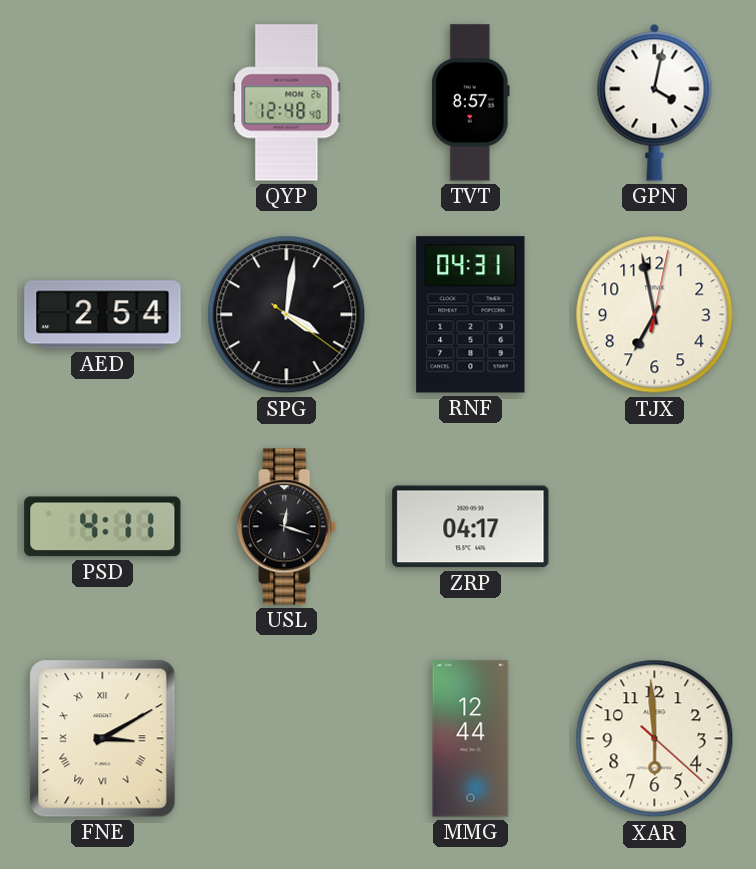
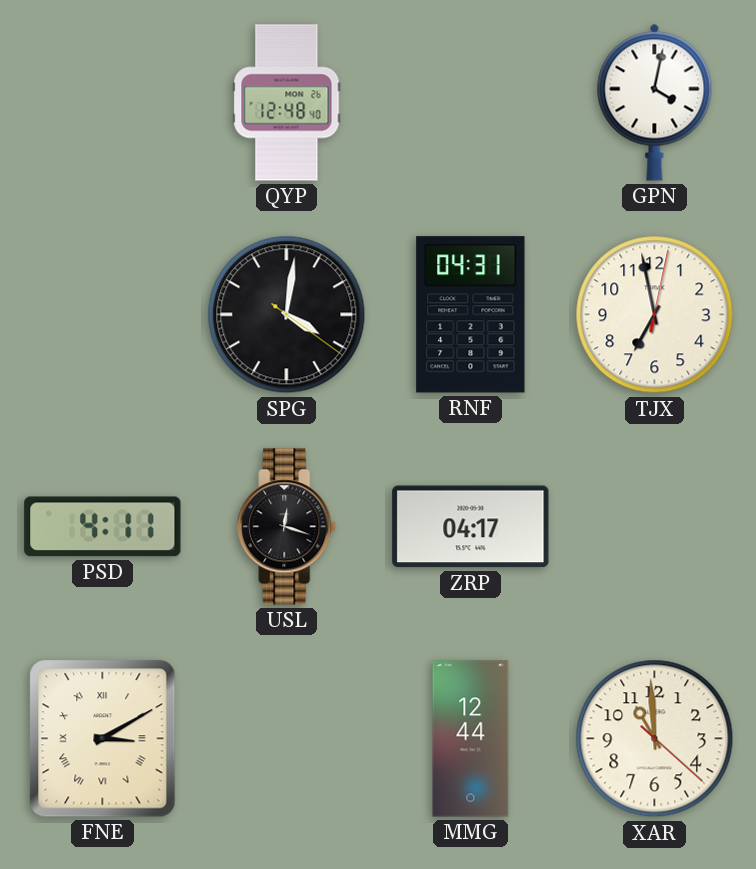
TVT: 8:57 -> none
AED: 2:54 -> none
XAR: 5:59 -> 10:59
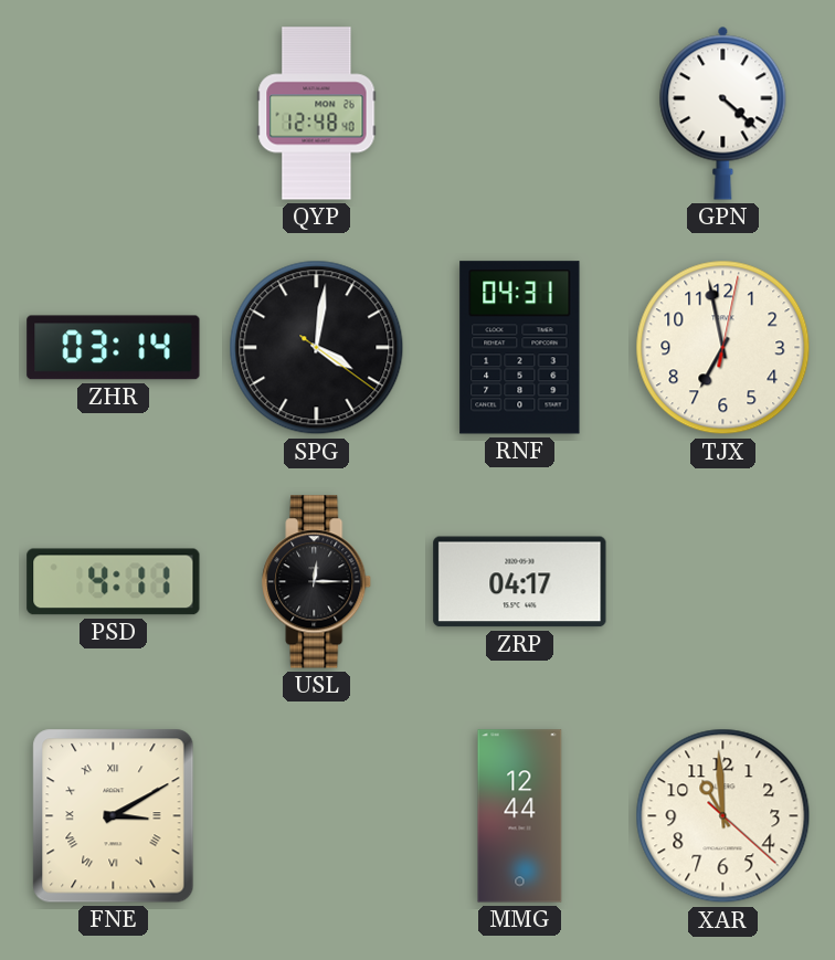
GPN: 4:02 -> 4:22
ZHR: none -> 03:14
USL: 12:18 -> 12:15
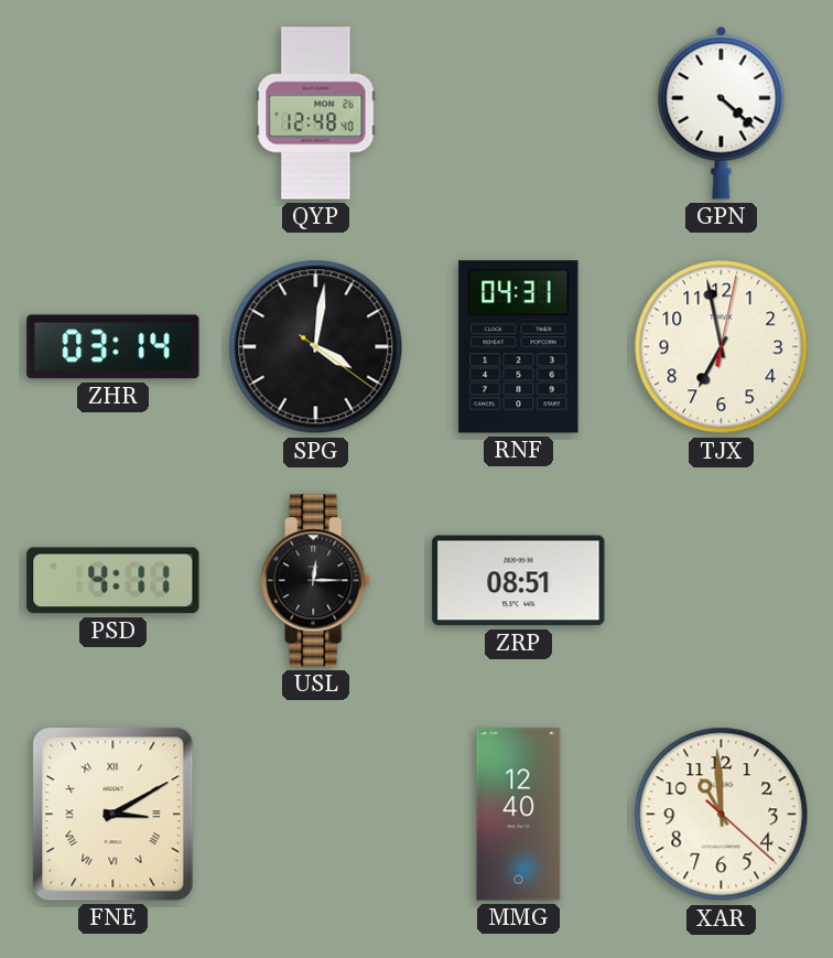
ZRP: 04:17 -> 08:51
MMG: 12:44 -> 12:40
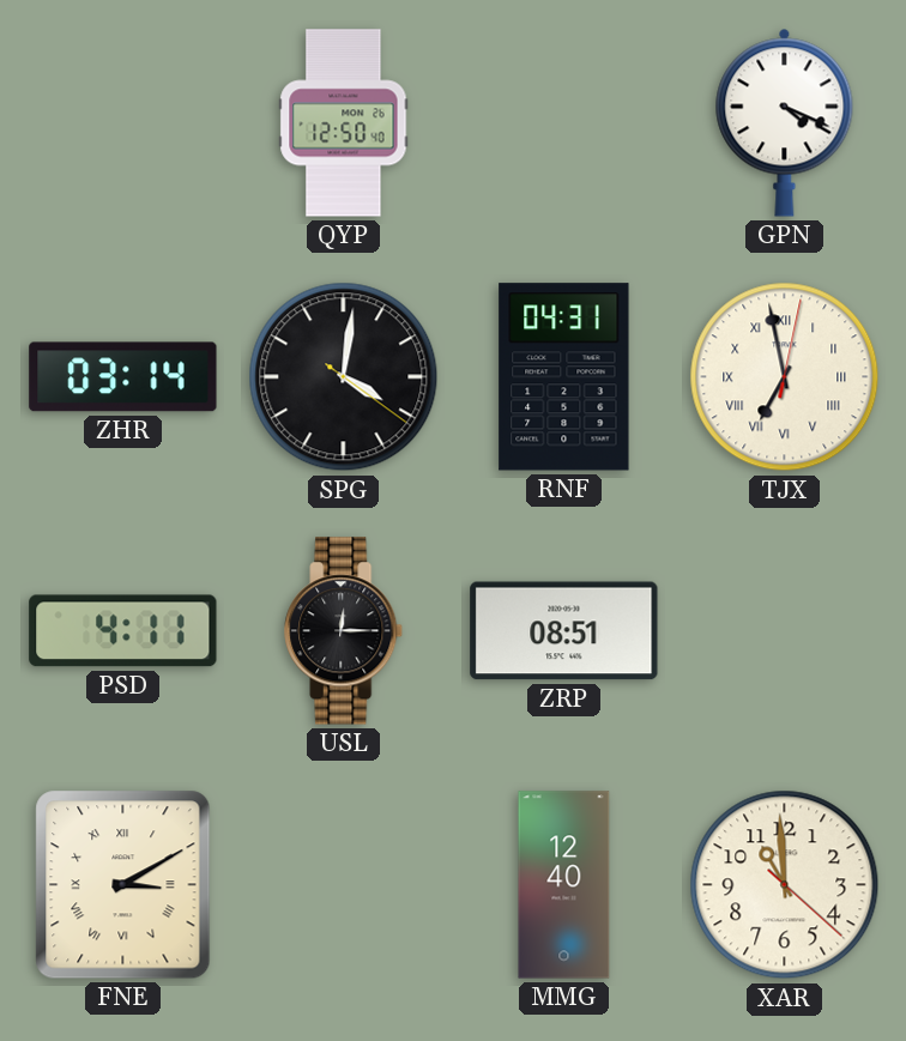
QYP: 12:48 -> 12:50
GPN: 4:22 -> 4:19
TJX numerals: Arabic -> Roman
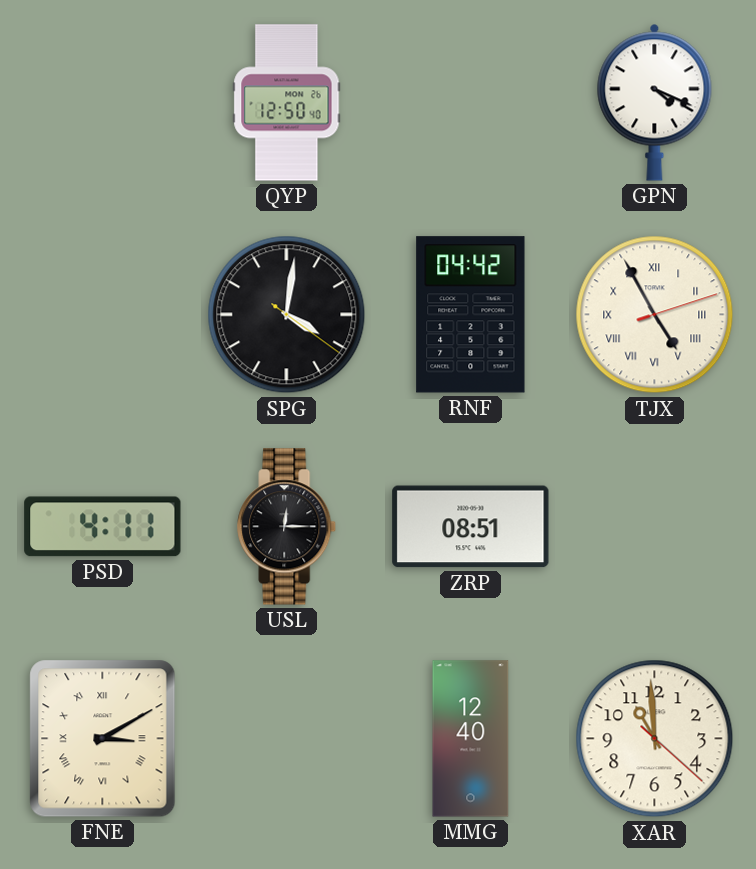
ZHR: 03:14 -> none
RNF: 04:31 -> 04:42
TJX: 6:58 -> 4:55
